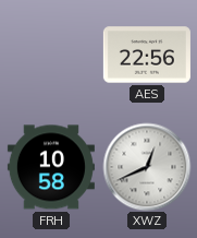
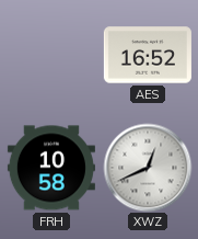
AES: 22:56 -> 16:52
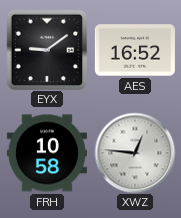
EYX: none -> 9:09
XWZ: 12:41 -> 12:46
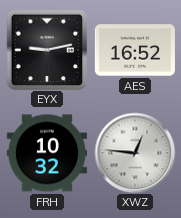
EYX: 9:09 -> 9:13
FRH: 10:58 -> 10:32
